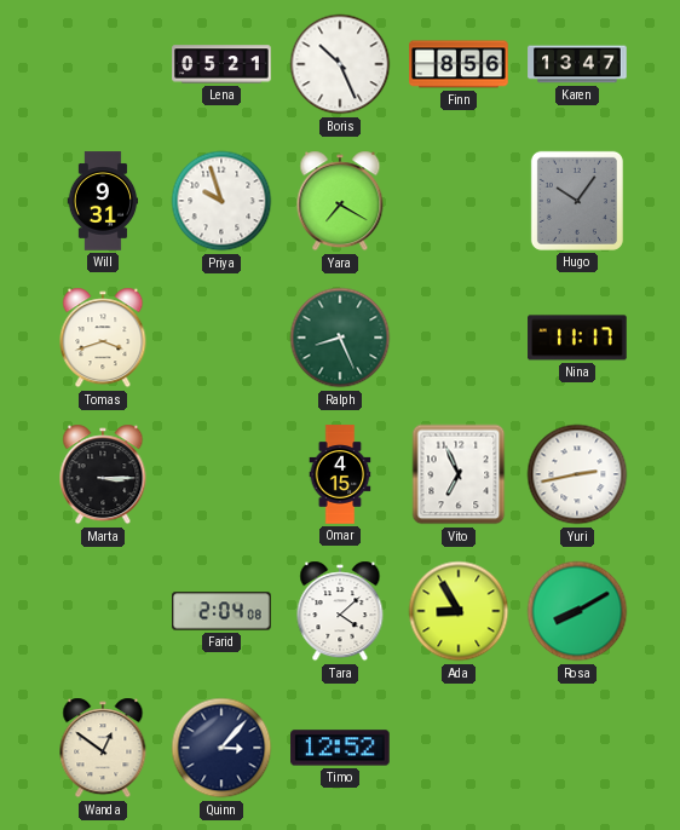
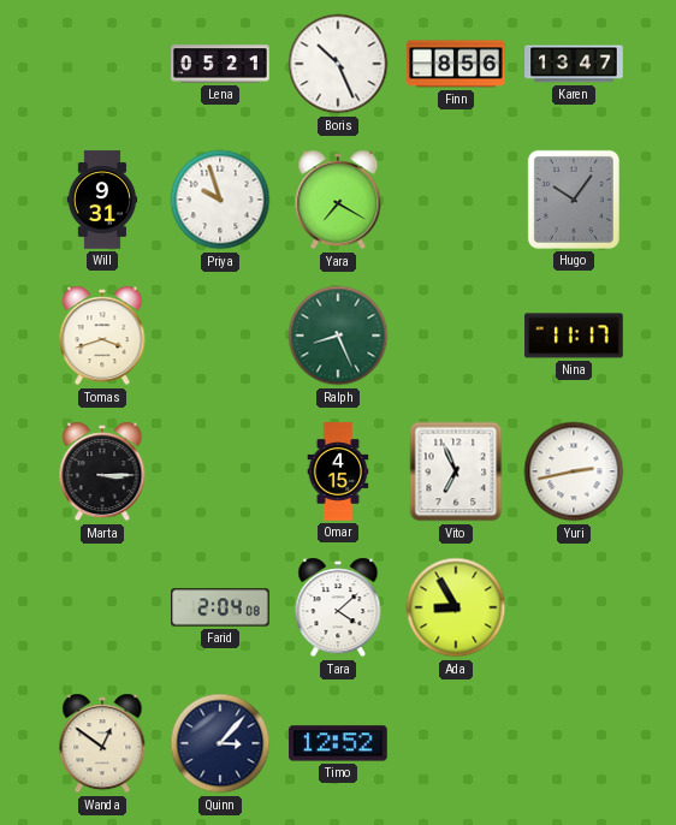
Rosa: 8:10 -> none
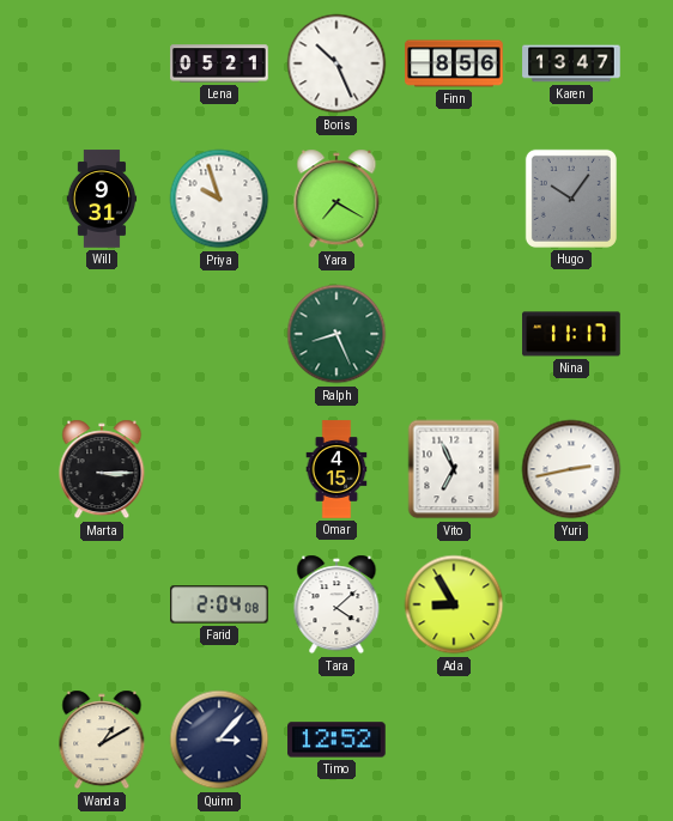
Tomas: 3:42 -> none
Wanda: 12:51 -> 1:10
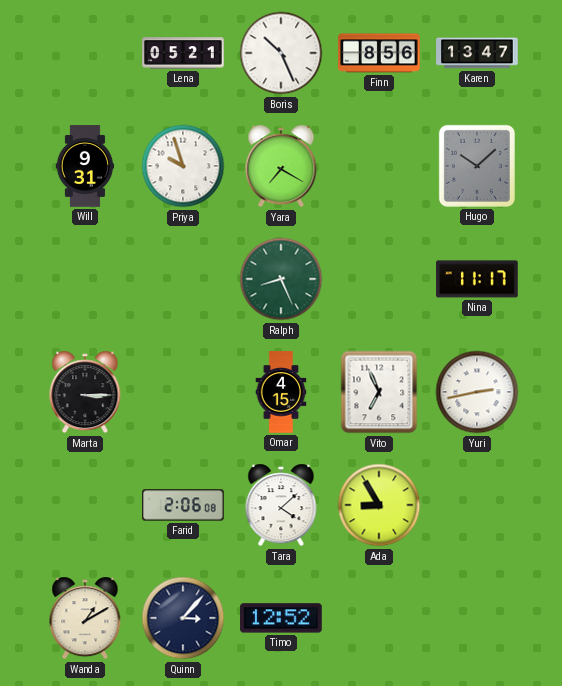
Hugo: 10:06 -> 10:08
Farid: 2:04 -> 2:06
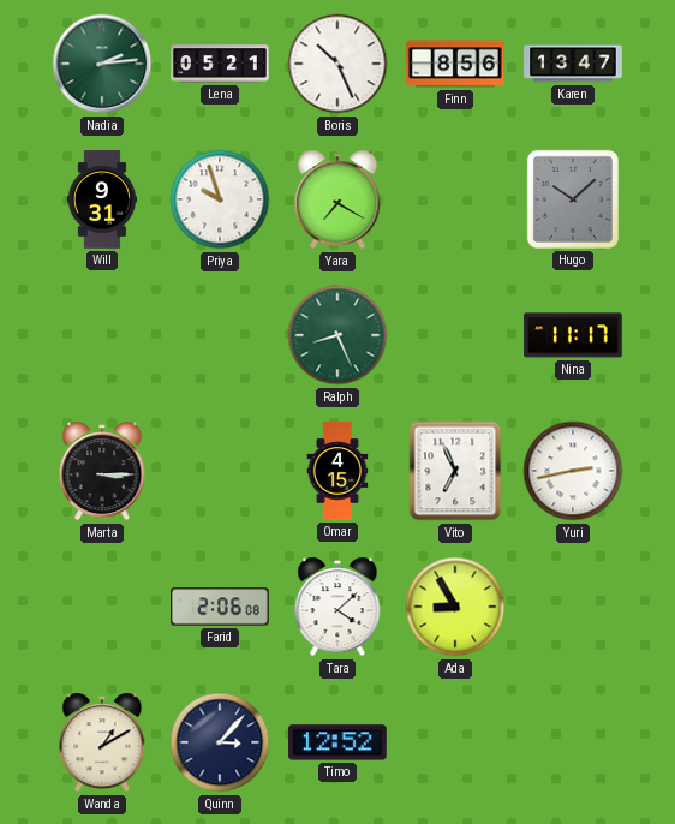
Nadia: none -> 2:14
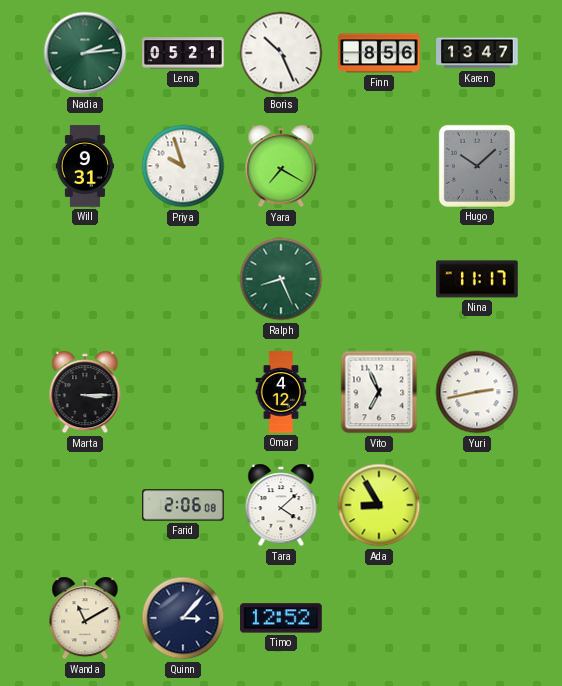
Omar: 4:15 -> 4:12
Wanda: 1:10 -> 11:10
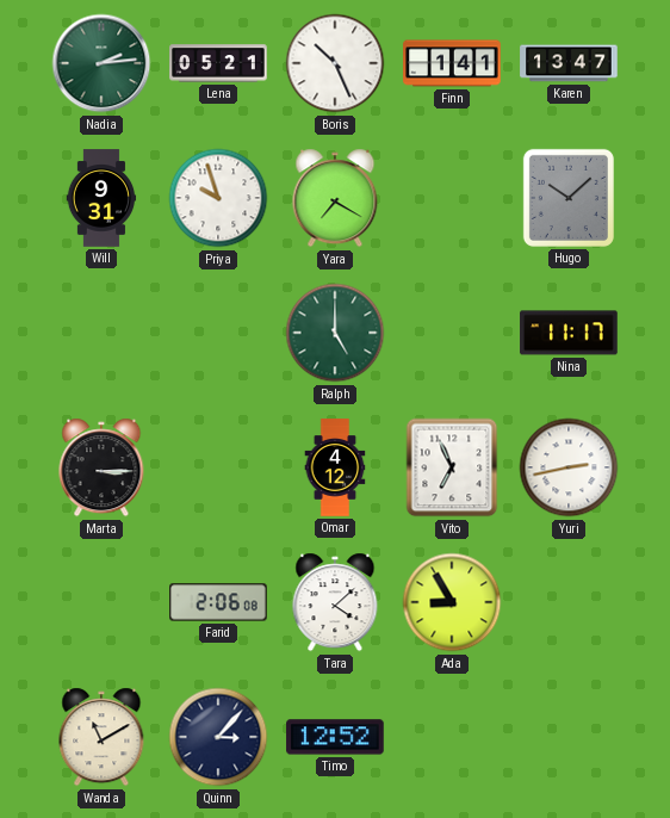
Finn: 8:56 -> 1:41
Ralph: 8:26 -> 5:00
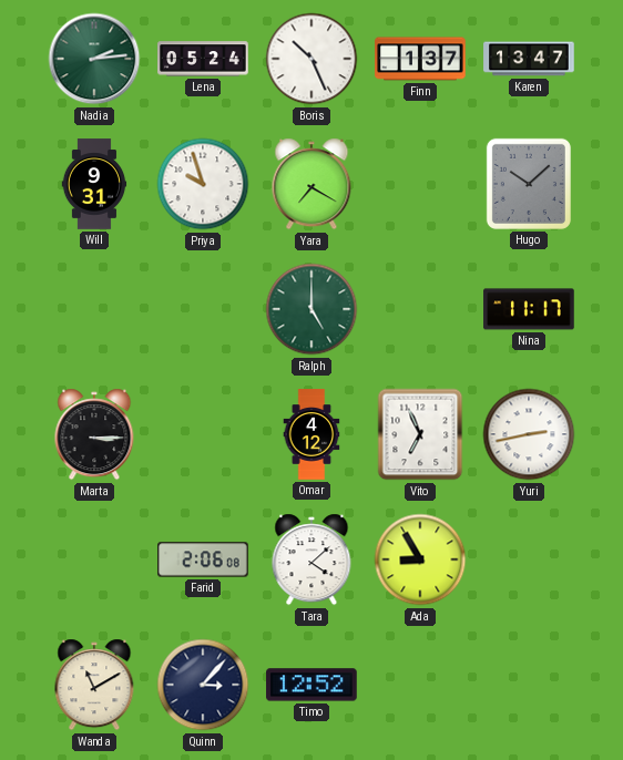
Lena: 05:21 -> 05:24
Finn: 1:41 -> 1:37
